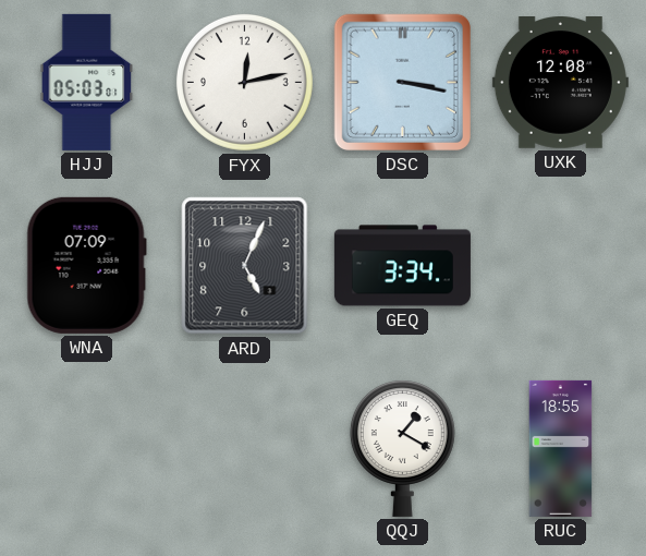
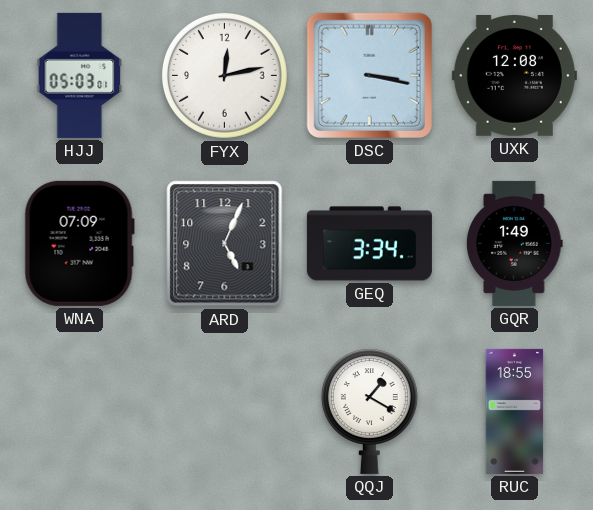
GQR: none -> 1:49
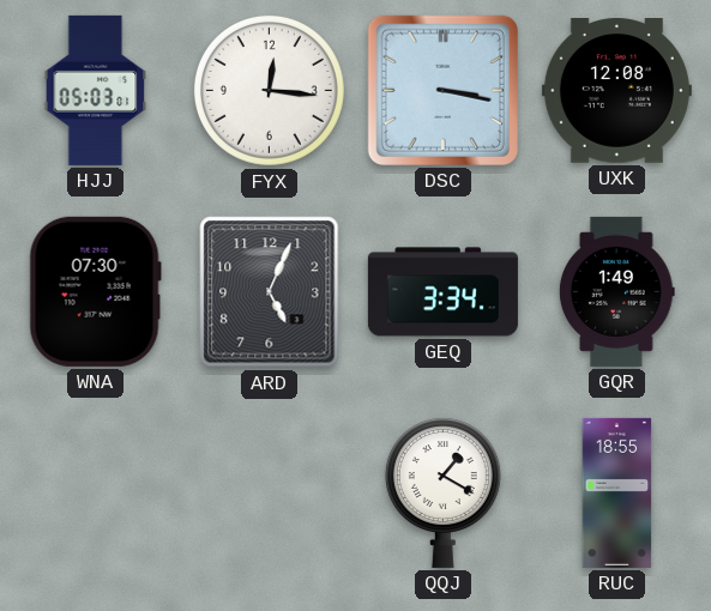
FYX: 12:13 -> 12:16
WNA: 07:09 -> 07:30
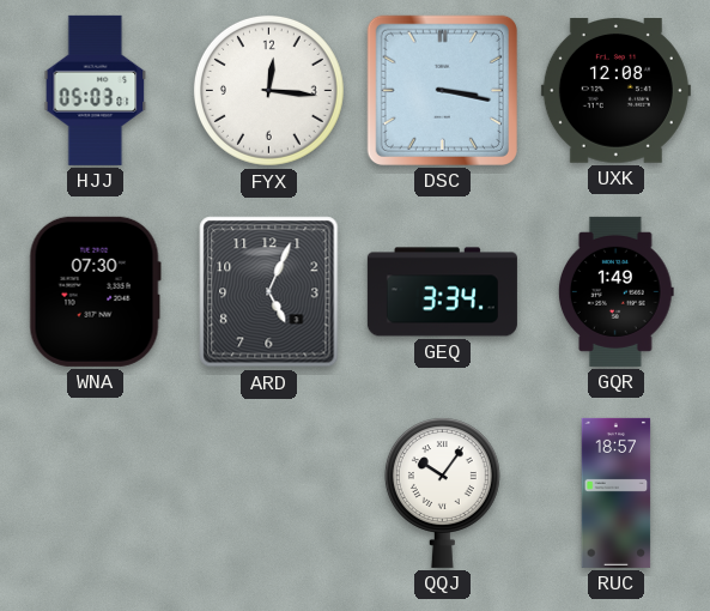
QQJ: 1:20 -> 10:06
RUC: 18:55 -> 18:57
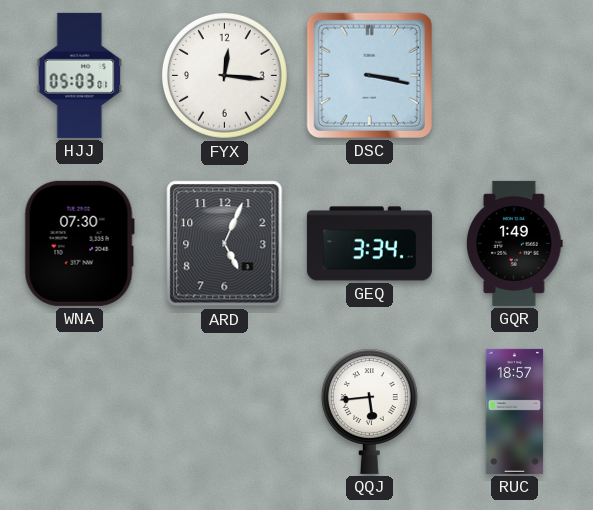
UXK: 12:08 -> none
QQJ: 10:06 -> 5:44
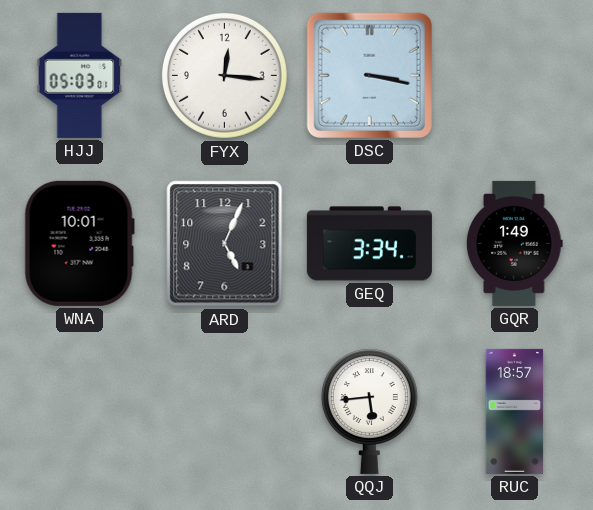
WNA: 07:30 -> 10:01
